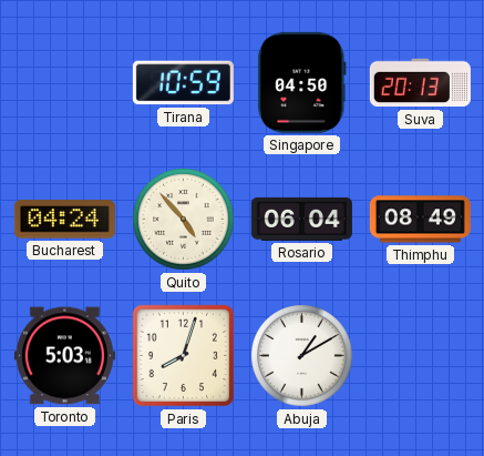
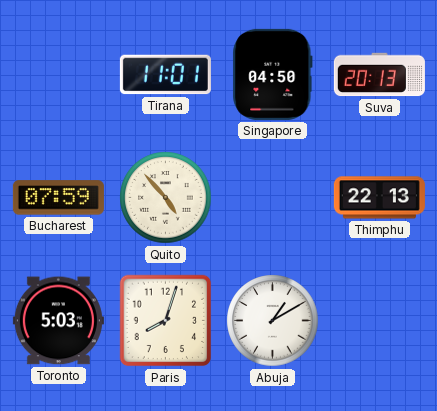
Tirana: 10:59 -> 11:01
Bucharest: 04:24 -> 07:59
Rosario: 06:04 -> none
Thimphu: 08:49 -> 22:13
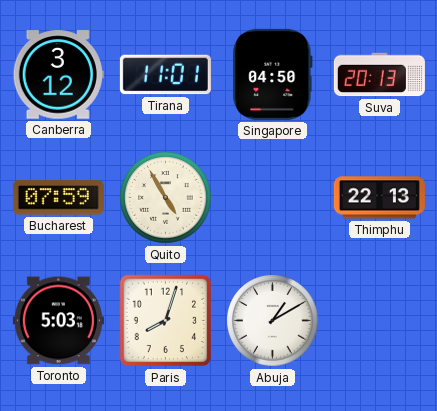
Canberra: none -> 3:12
Quito: 4:53 -> 4:55
